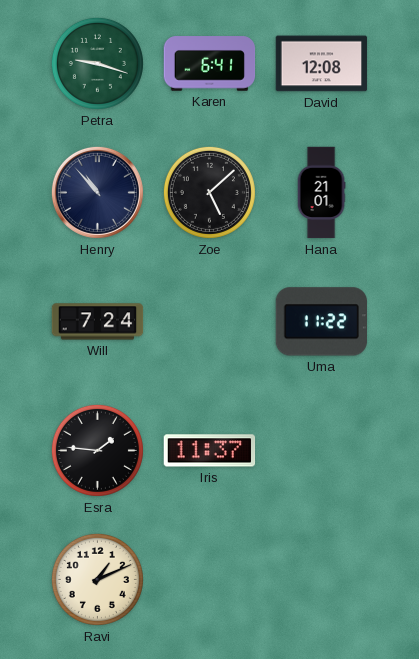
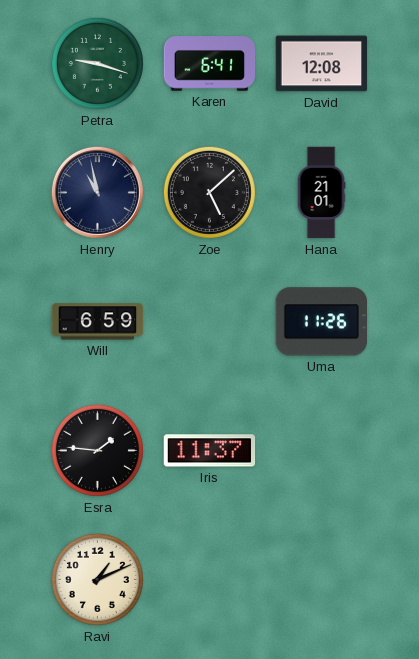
Henry: 10:53 -> 10:58
Will: 7:24 -> 6:59
Uma: 11:22 -> 11:26
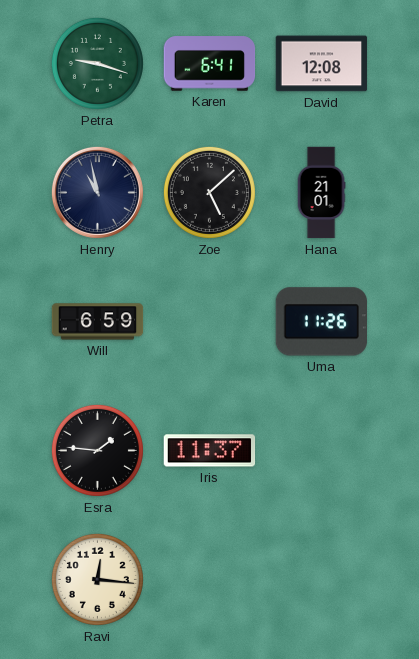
Ravi: 1:11 -> 12:16
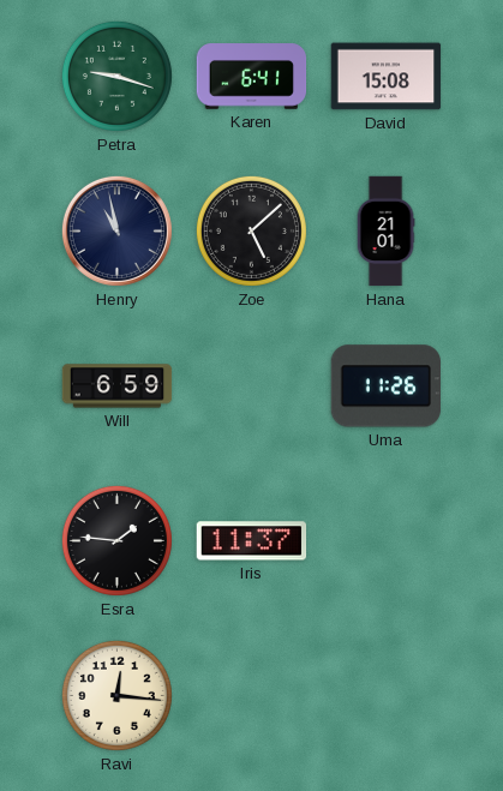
David: 12:08 -> 15:08
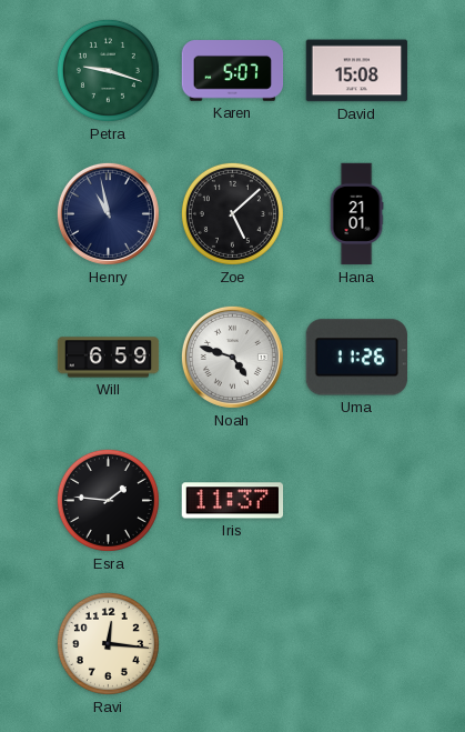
Karen: 6:41 -> 5:07
Noah: none -> 4:48
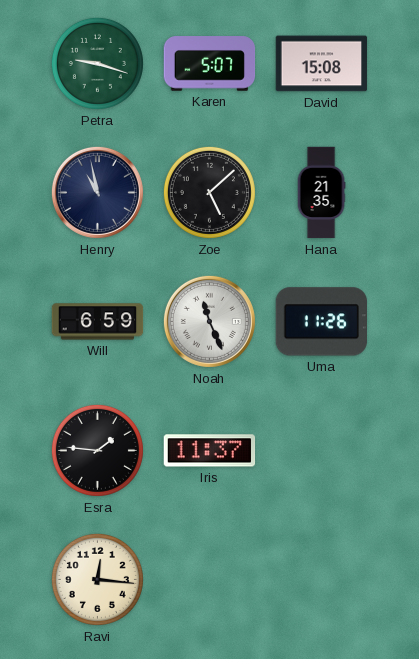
Hana: 21:01 -> 21:35
Noah: 4:48 -> 11:26
